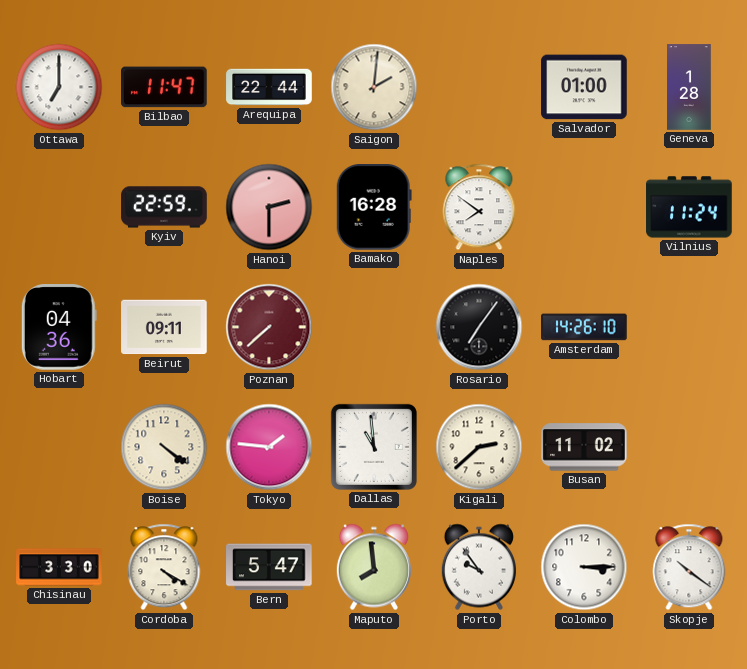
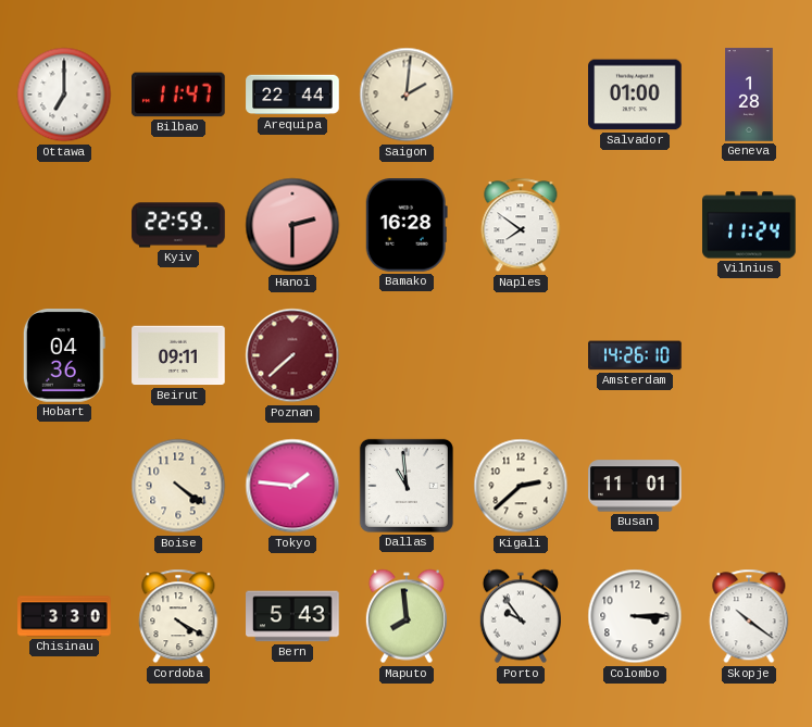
Rosario: 7:06 -> none
Busan: 11:02 -> 11:01
Bern: 5:47 -> 5:43
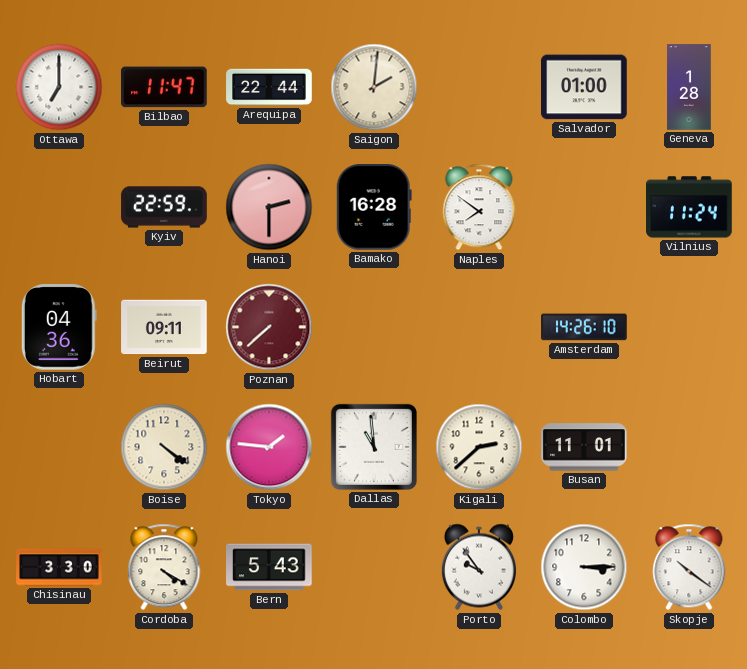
Maputo: 7:59 -> none
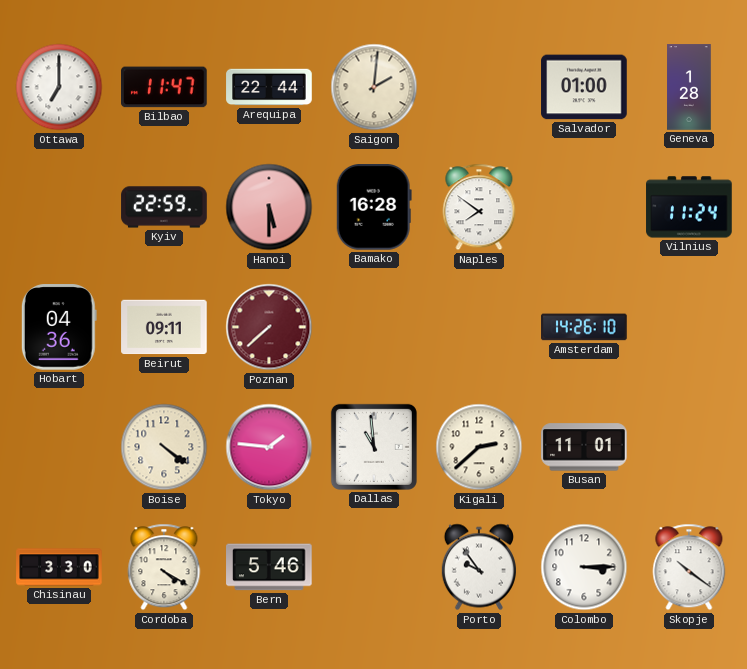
Hanoi: 2:30 -> 5:30
Bern: 5:43 -> 5:46
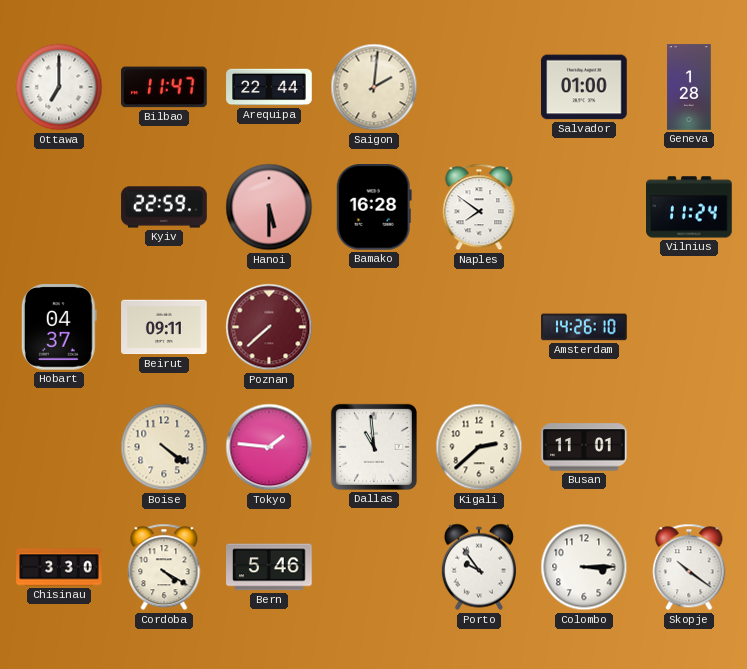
Hobart: 04:36 -> 04:37
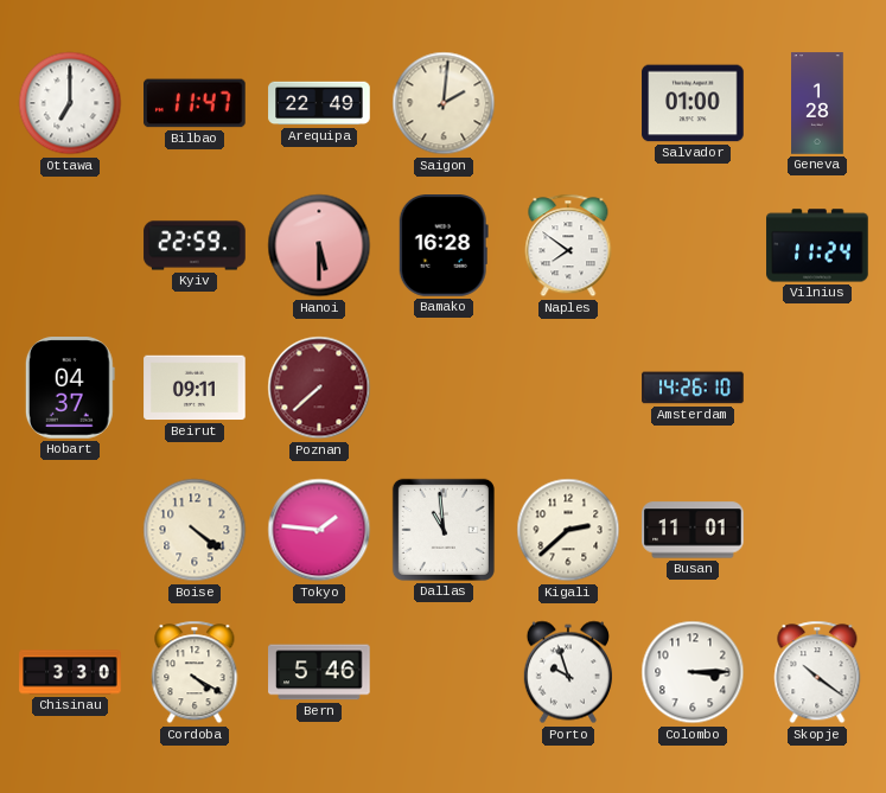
Arequipa: 22:44 -> 22:49
Porto: 9:54 -> 9:57
